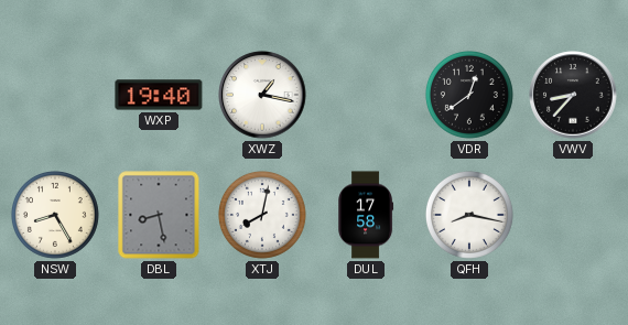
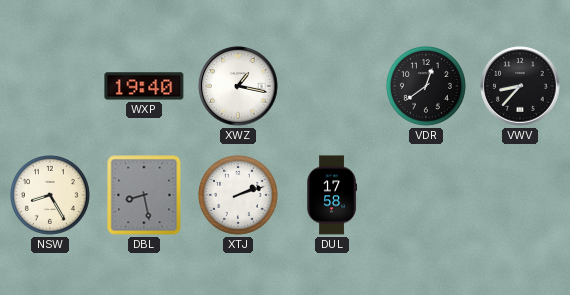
XTJ: 8:02 -> 2:12
QFH: 8:17 -> none
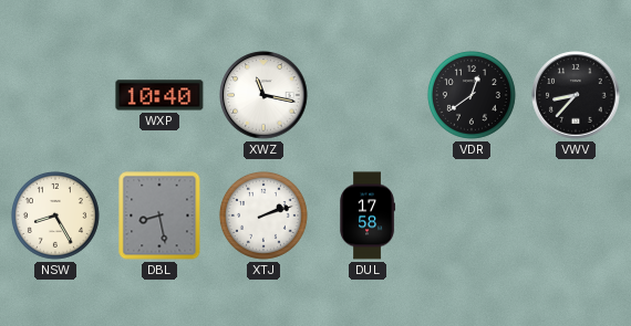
WXP: 19:40 -> 10:40
XWZ: 1:17 -> 11:17
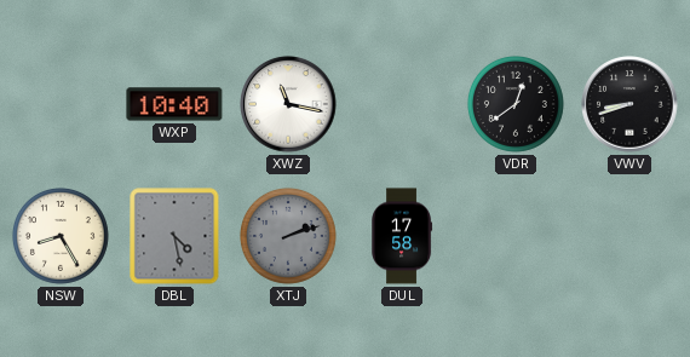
VWV: 8:37 -> 8:42
DBL: 8:28 -> 4:28
XTJ dial: white -> grey
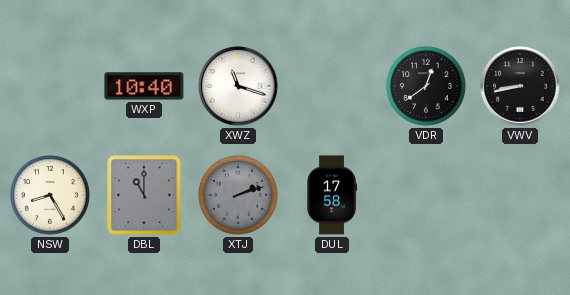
XWZ: 11:17 -> 11:18
VWV: 8:42 -> 8:43
DBL: 4:28 -> 11:00
